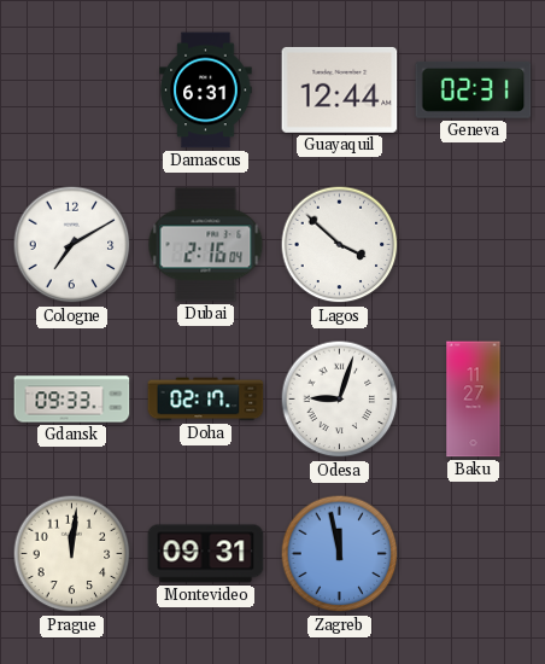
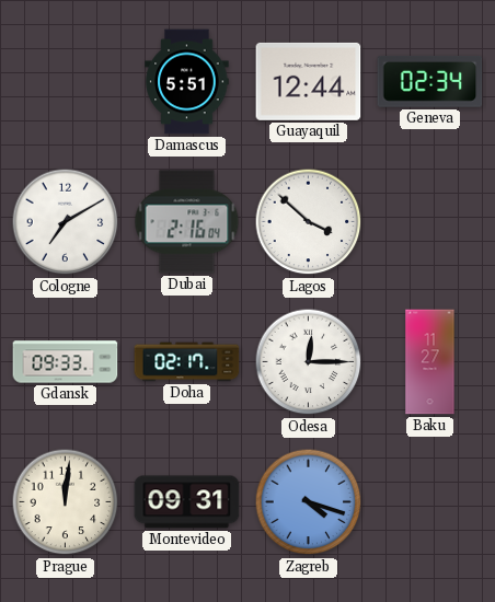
Damascus: 6:31 -> 5:51
Geneva: 02:31 -> 02:34
Odesa: 9:03 -> 12:15
Zagreb: 11:58 -> 4:18
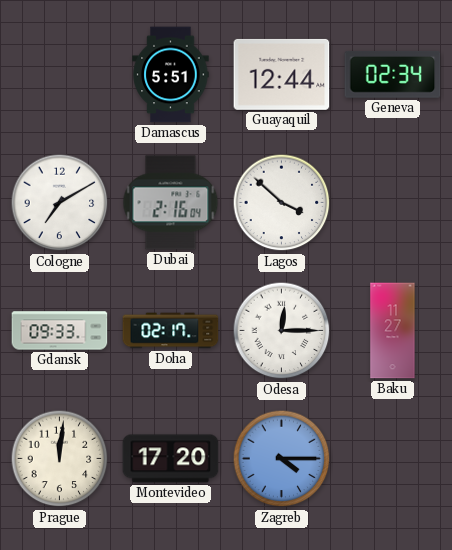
Montevideo: 09:31 -> 17:20
Zagreb: 4:18 -> 4:15
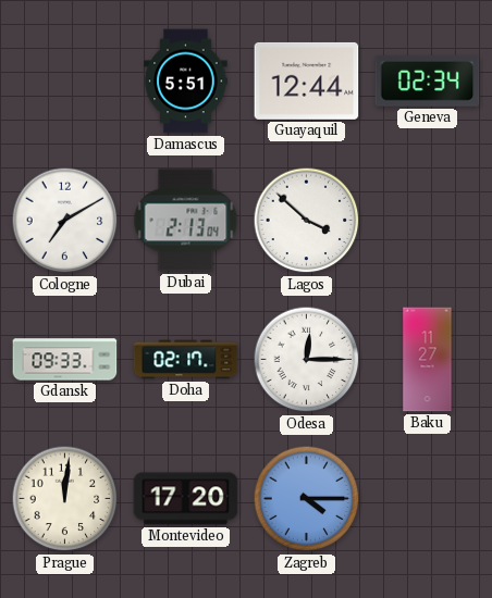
Dubai: 2:16 -> 2:13
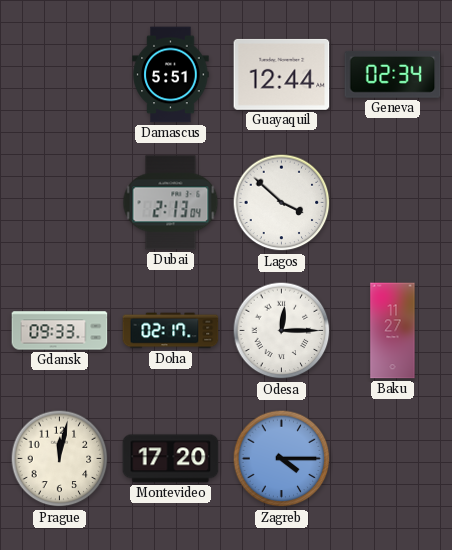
Cologne: 7:10 -> none
Prague: 12:01 -> 12:02
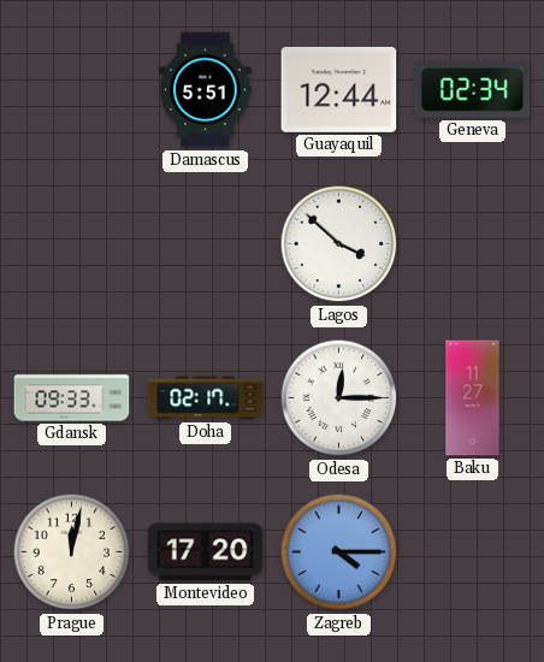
Dubai: 2:13 -> none
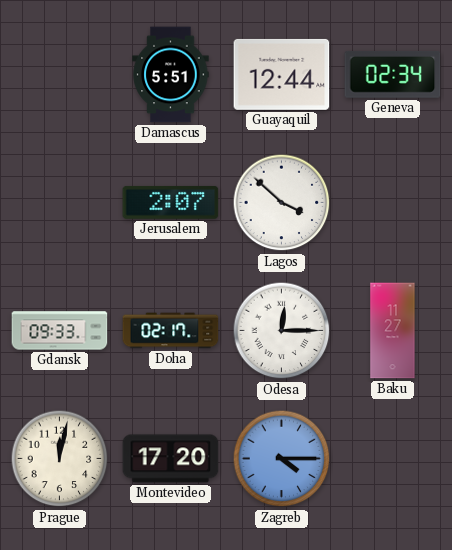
Jerusalem: none -> 2:07
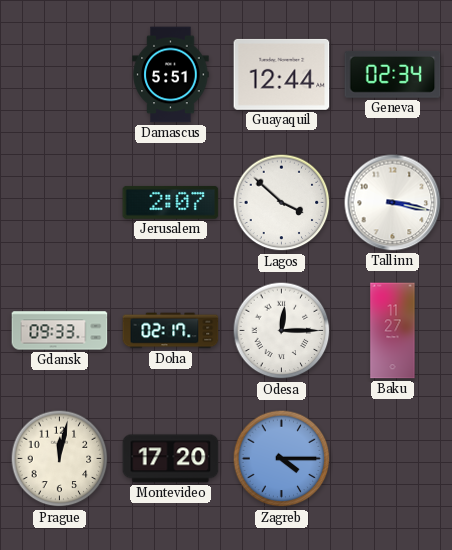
Tallinn: none -> 3:17
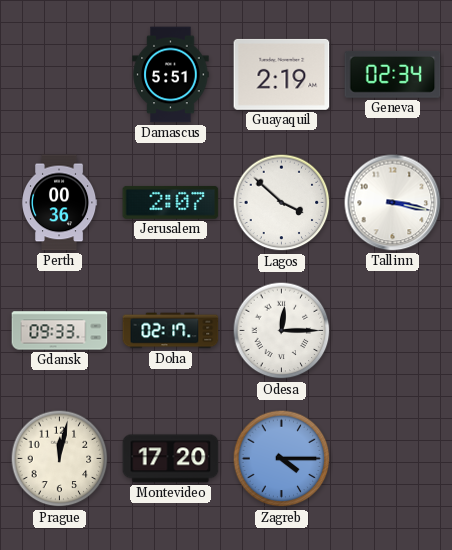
Guayaquil: 12:44 -> 2:19
Perth: none -> 00:36
Baku: 11:27 -> none
